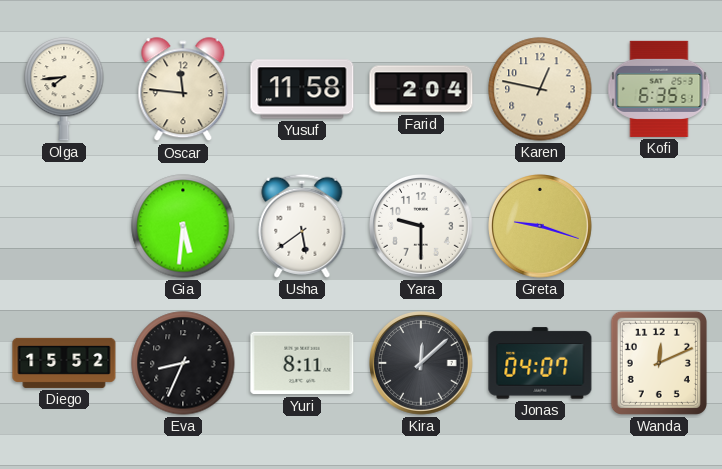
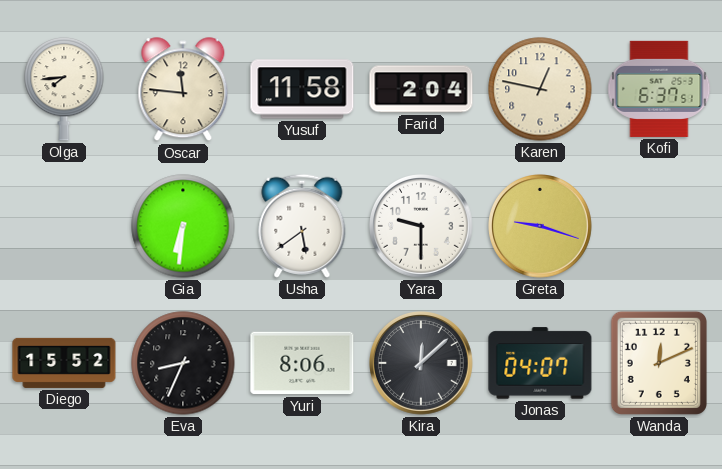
Kofi: 6:35 -> 6:37
Gia: 5:31 -> 6:31
Yuri: 8:11 -> 8:06
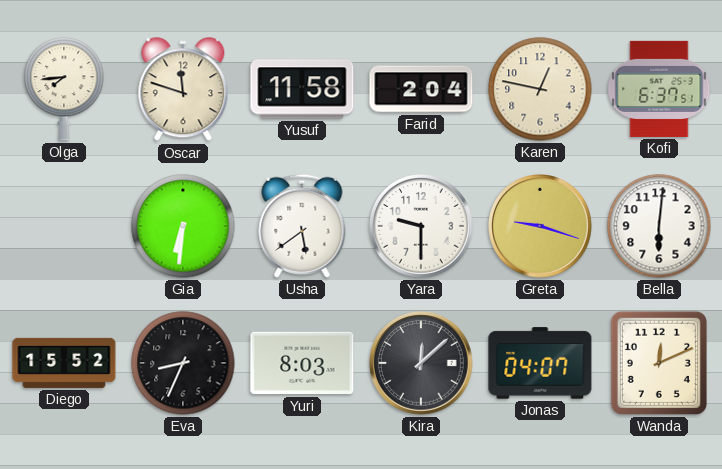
Oscar: 11:46 -> 11:48
Bella: none -> 6:01
Yuri: 8:06 -> 8:03
